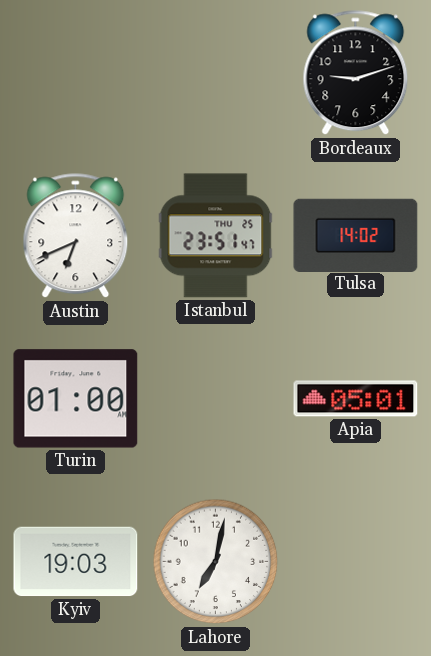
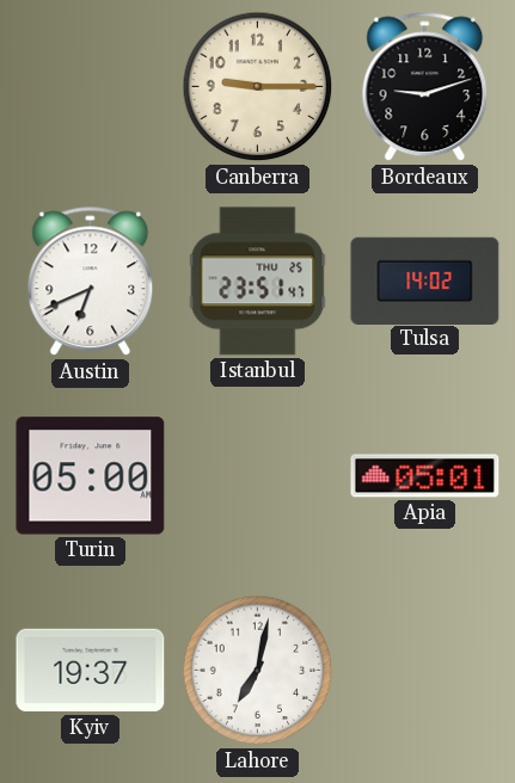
Canberra: none -> 9:15
Turin: 01:00 -> 05:00
Kyiv: 19:03 -> 19:37
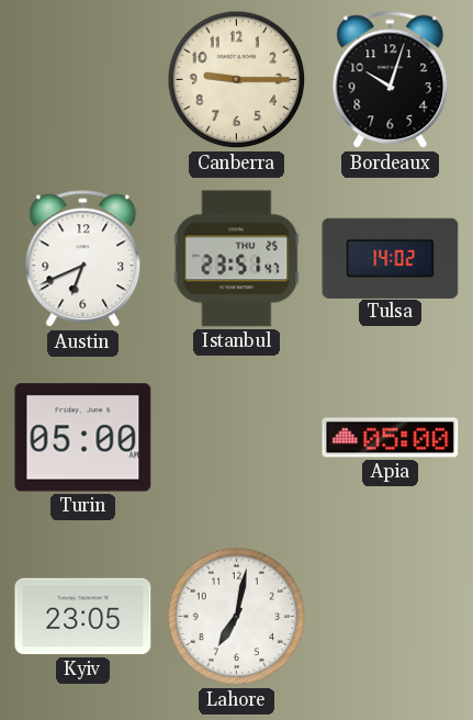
Bordeaux: 9:12 -> 10:03
Apia: 05:01 -> 05:00
Kyiv: 19:37 -> 23:05
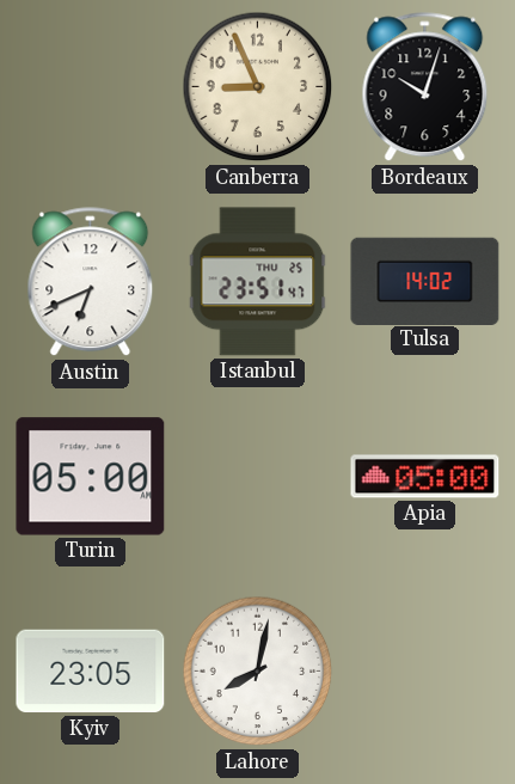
Canberra: 9:15 -> 8:56
Lahore: 7:02 -> 8:02
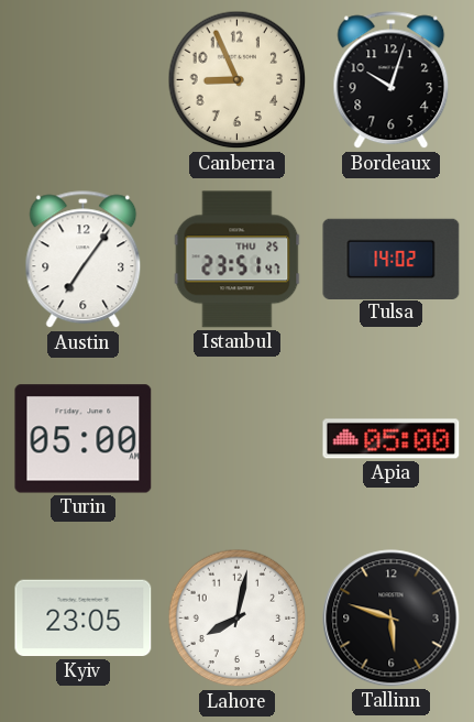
Austin: 6:41 -> 7:06
Tallinn: none -> 5:48
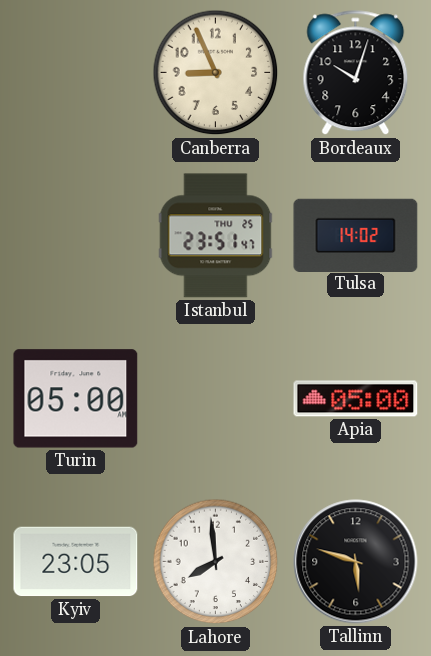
Austin: 7:06 -> none
Lahore: 8:02 -> 7:59
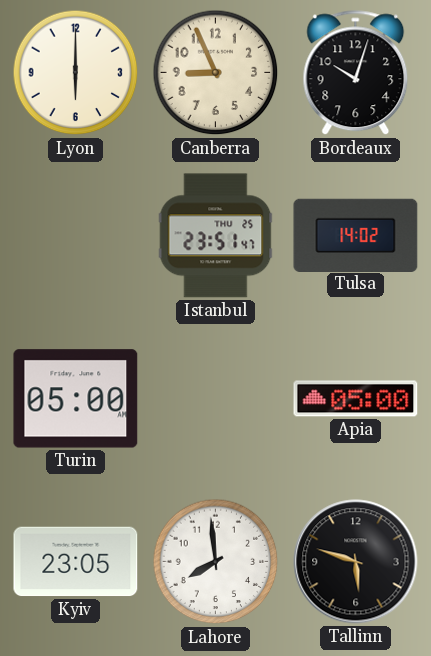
Lyon: none -> 6:00
